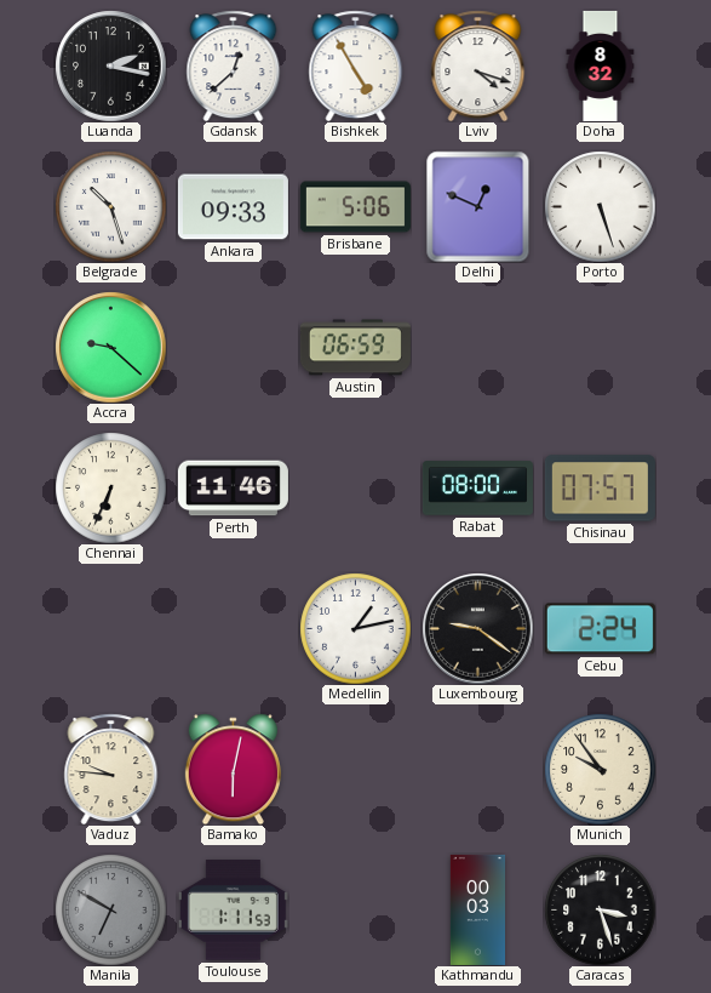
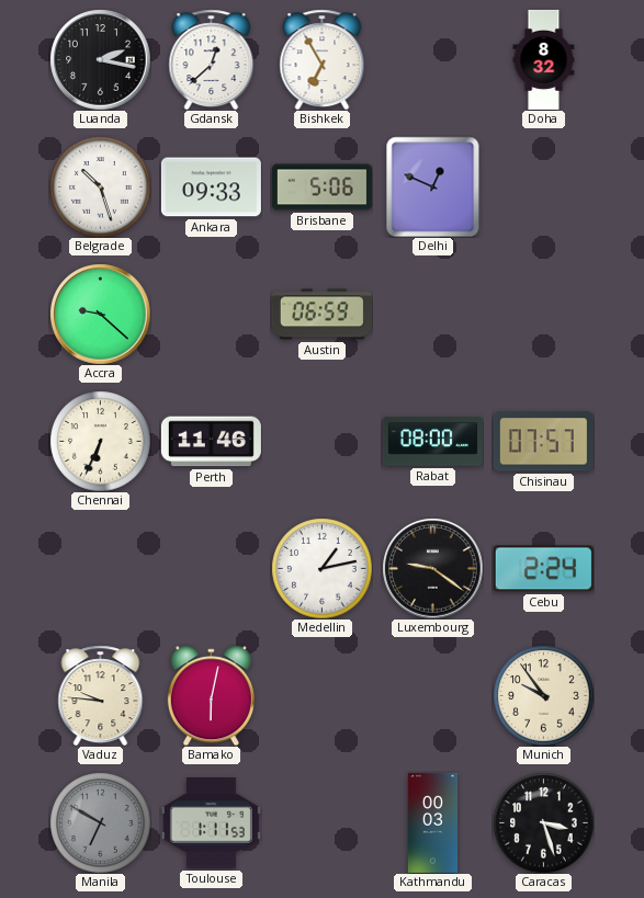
Bishkek: 4:55 -> 6:55
Lviv: 4:18 -> none
Porto: 5:27 -> none
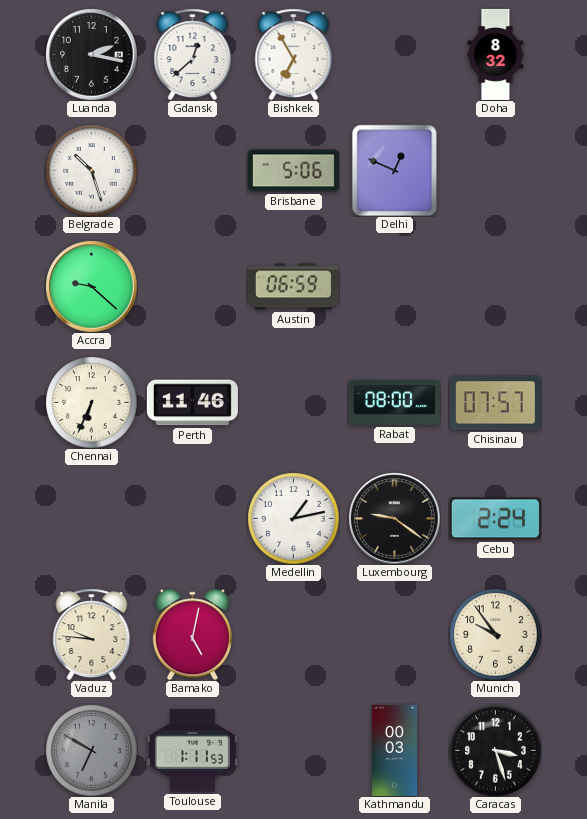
Ankara: 09:33 -> none
Bamako: 6:02 -> 5:02
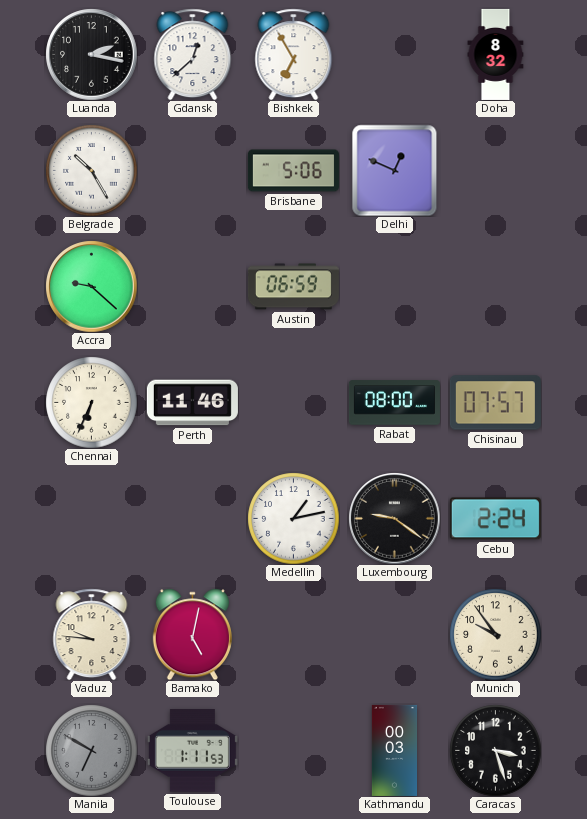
Belgrade: 10:27 -> 10:25
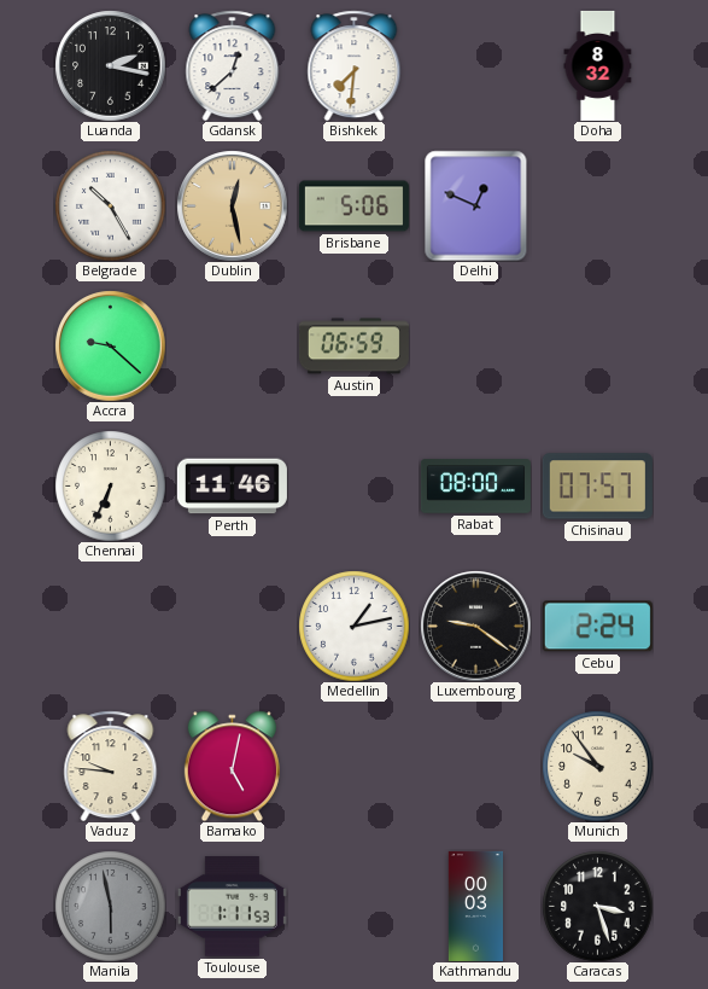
Bishkek: 6:55 -> 7:31
Dublin: none -> 12:28
Manila: 6:50 -> 5:58
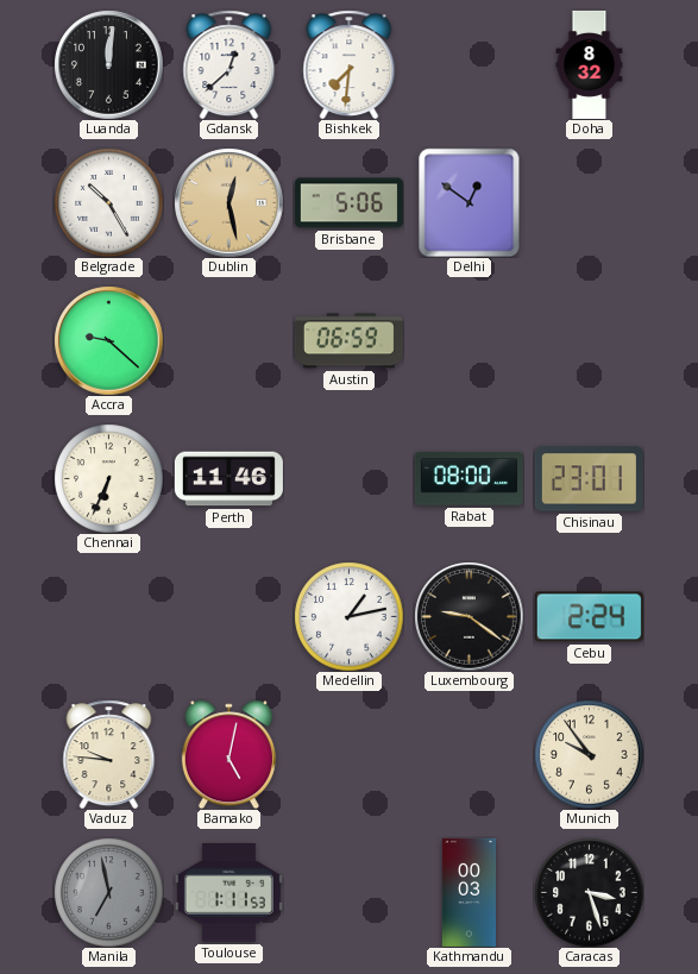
Luanda: 2:17 -> 12:01
Delhi: 12:49 -> 12:51
Chisinau: 07:57 -> 23:01
Manila: 5:58 -> 6:58
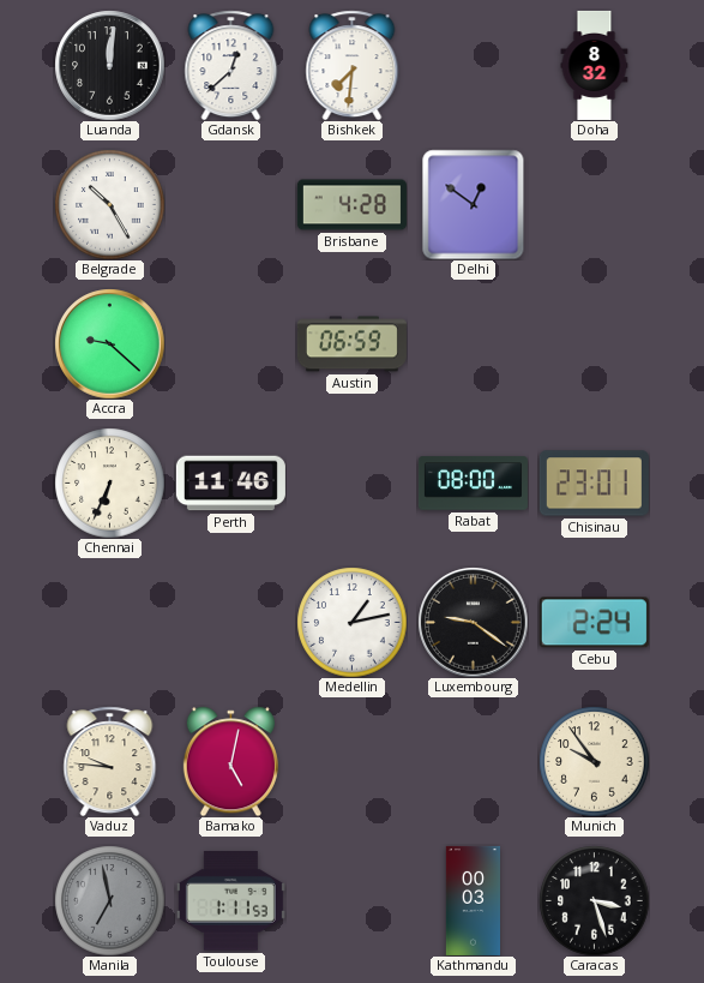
Dublin: 12:28 -> none
Brisbane: 5:06 -> 4:28
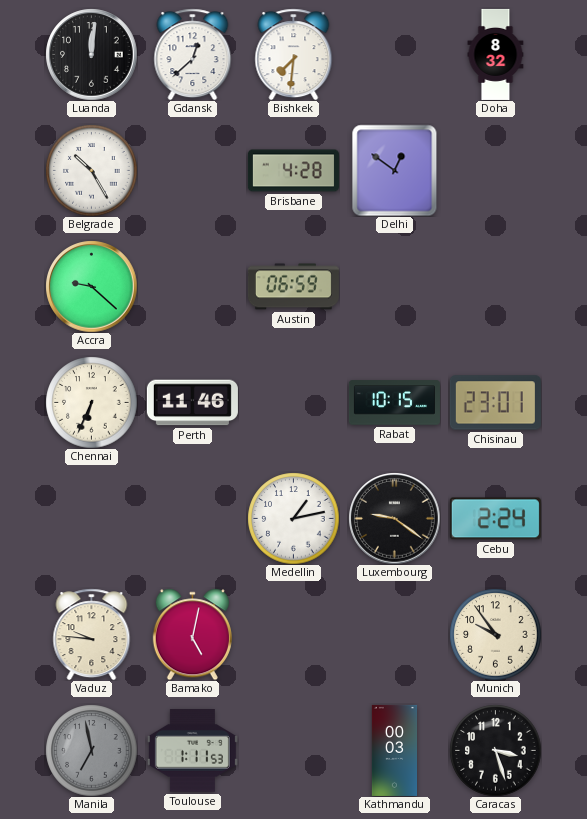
Rabat: 08:00 -> 10:15
